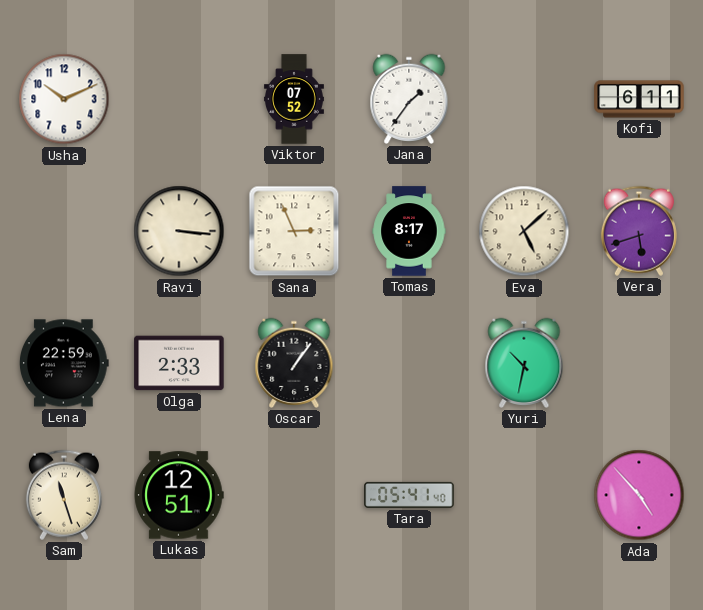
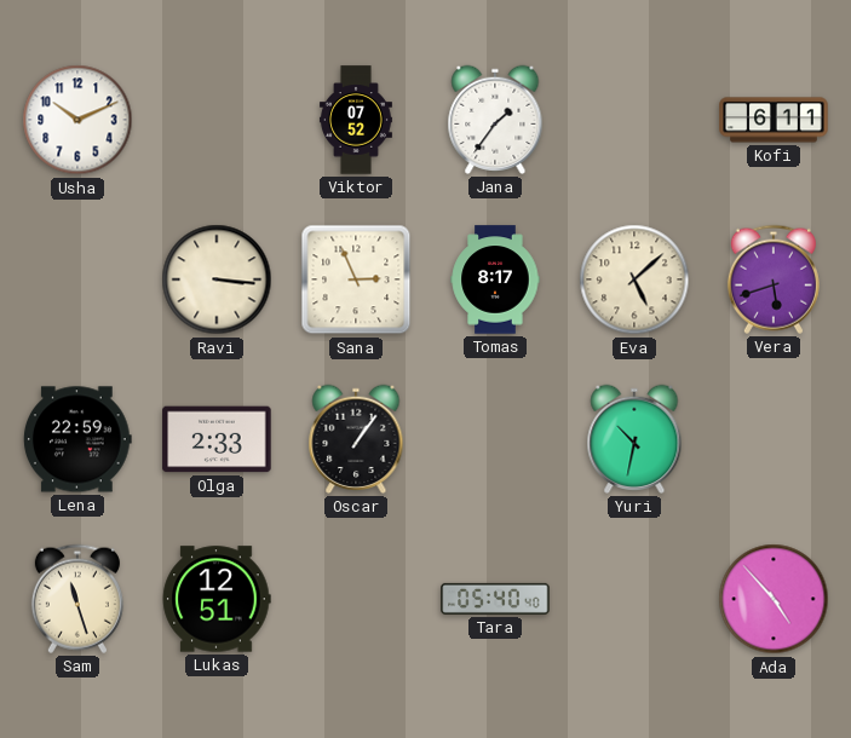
Tara: 05:41 -> 05:40
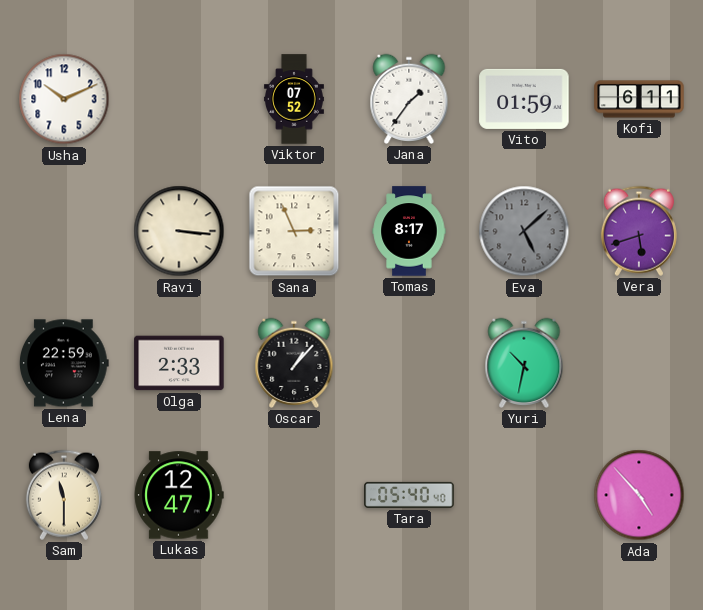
Vito: none -> 01:59
Eva dial: cream -> grey
Oscar: 1:06 -> 1:07
Sam: 11:27 -> 11:30
Lukas: 12:51 -> 12:47
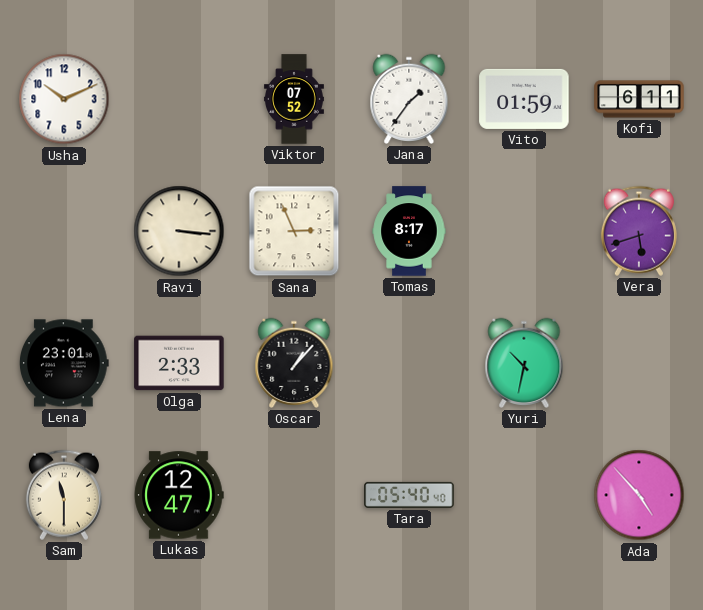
Eva: 5:08 -> none
Lena: 22:59 -> 23:01
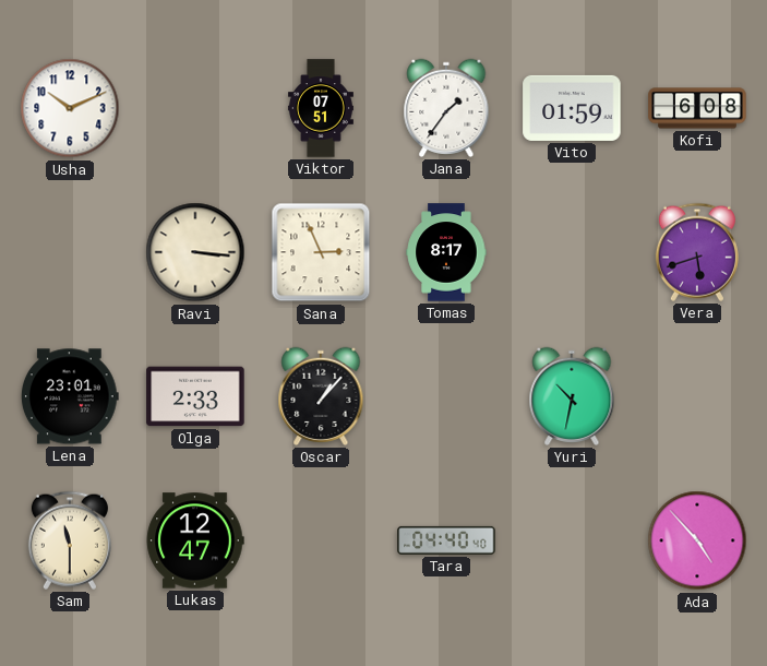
Viktor: 07:52 -> 07:51
Kofi: 6:11 -> 6:08
Tara: 05:40 -> 04:40
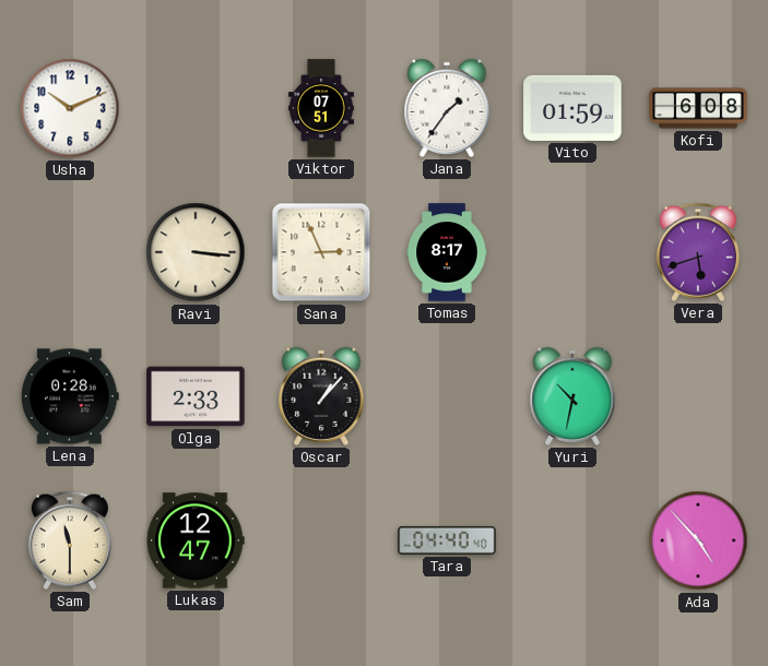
Lena: 23:01 -> 0:28
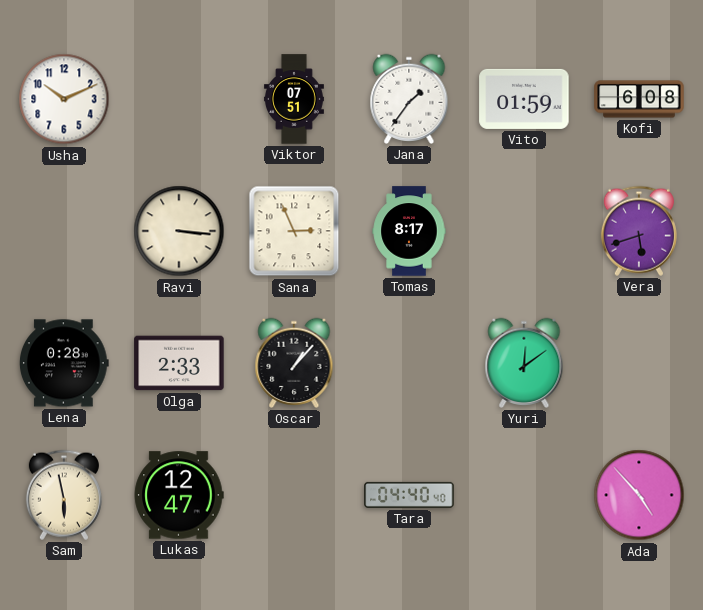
Yuri: 10:32 -> 12:09
Sam: 11:30 -> 5:58
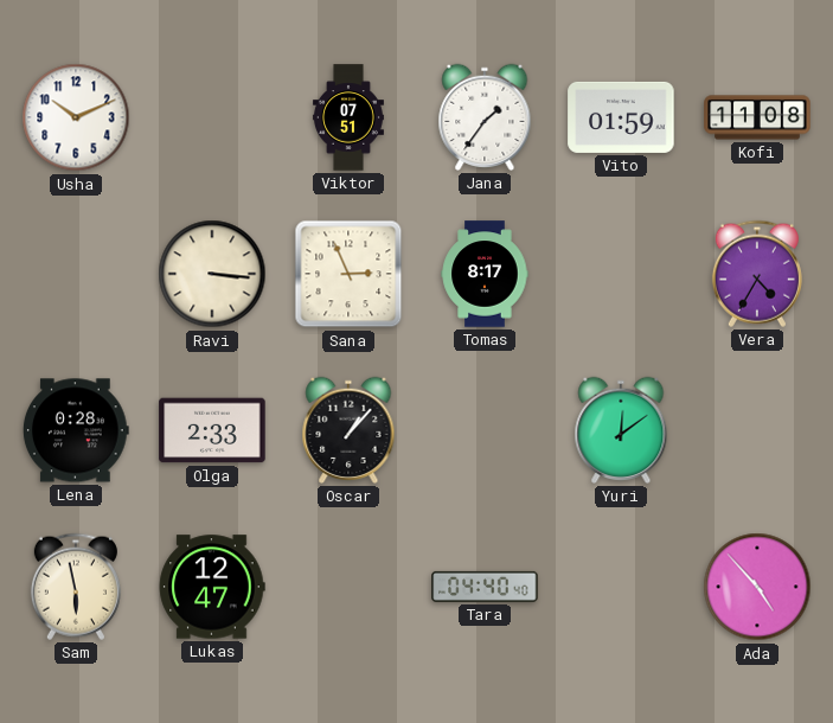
Kofi: 6:08 -> 11:08
Vera: 5:42 -> 4:35
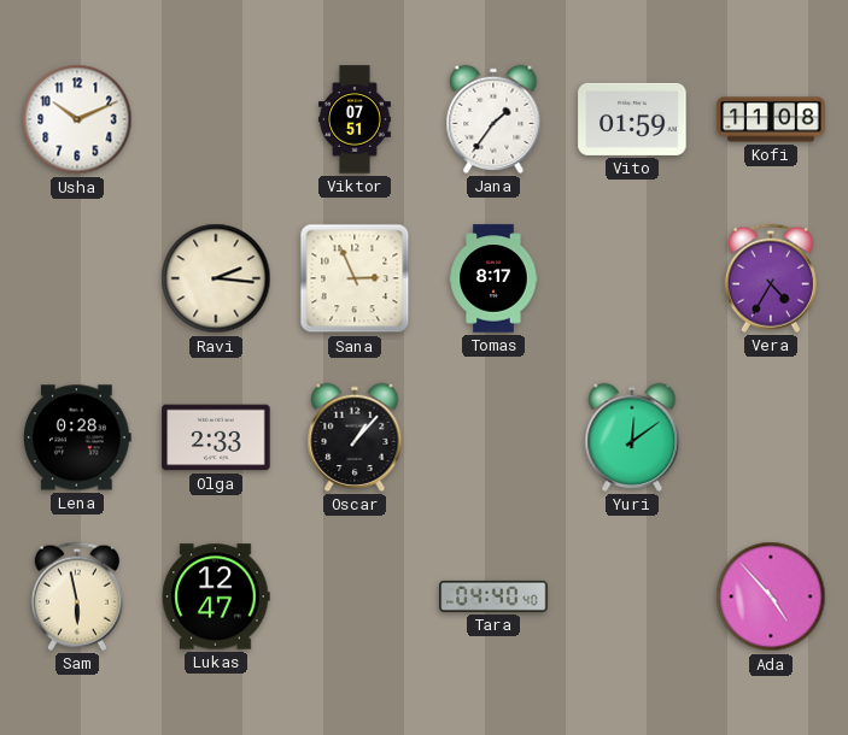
Ravi: 3:16 -> 2:16
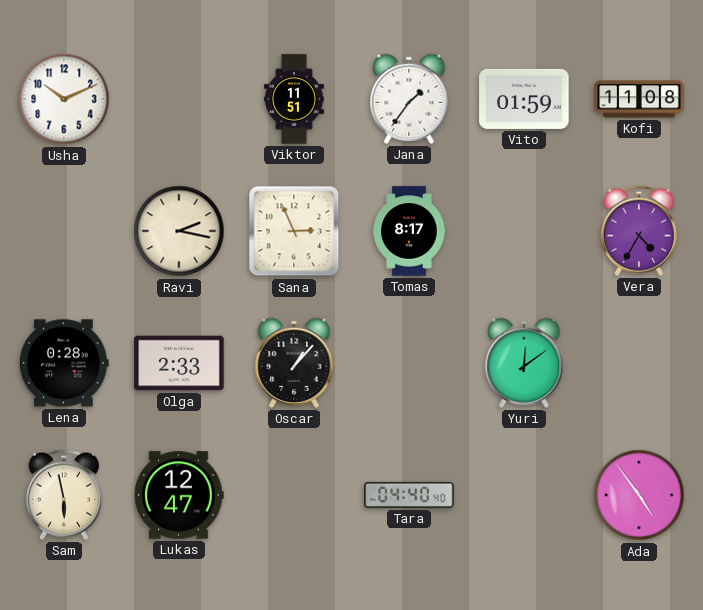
Viktor: 07:51 -> 11:51
Ravi: 2:16 -> 2:17
Ada: 4:53 -> 4:54
